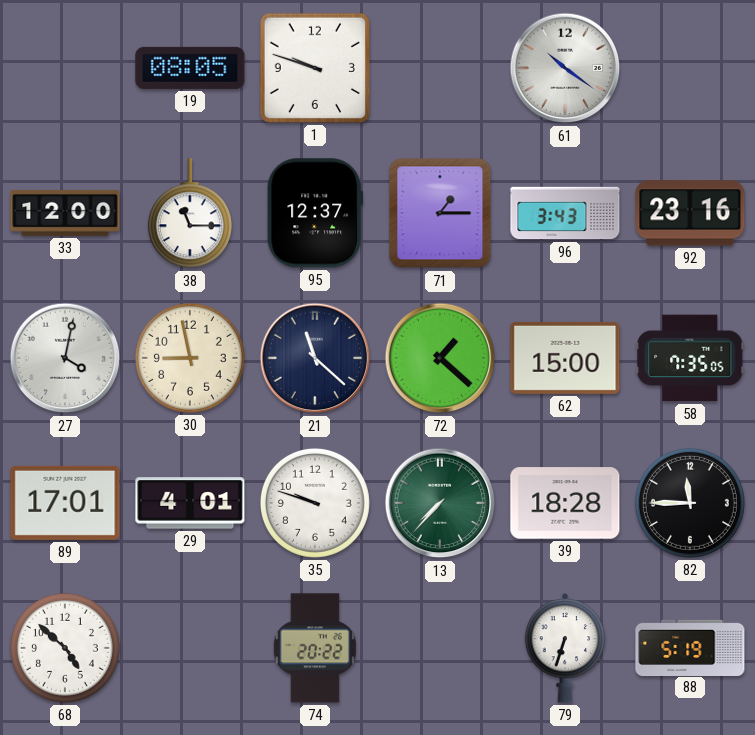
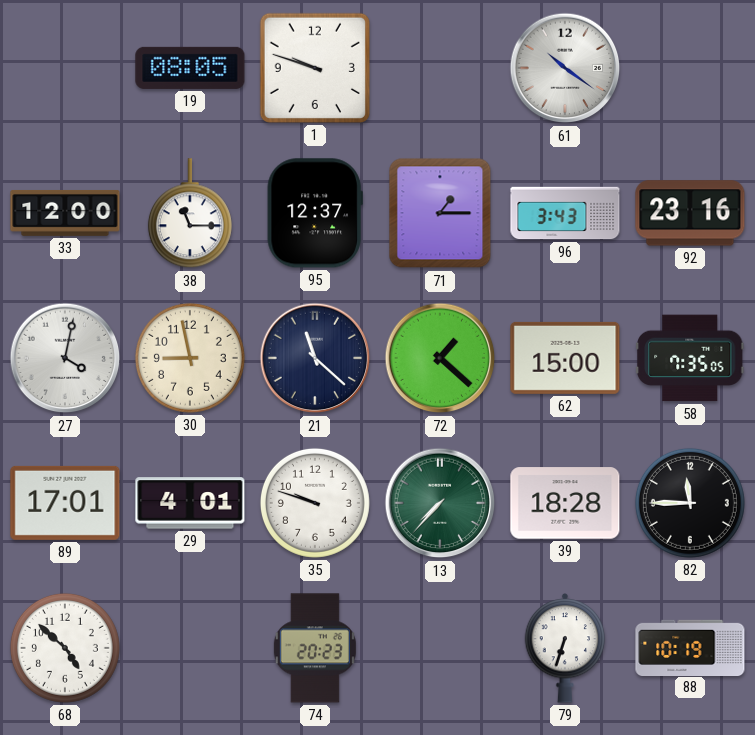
74: 20:22 -> 20:23
88: 5:19 -> 10:19
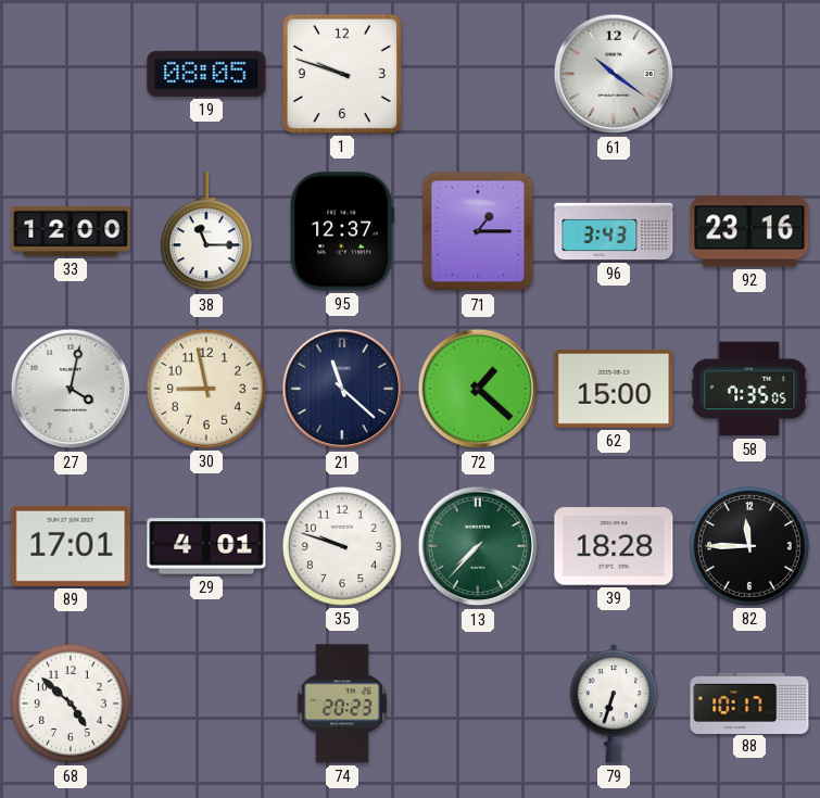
88: 10:19 -> 10:17
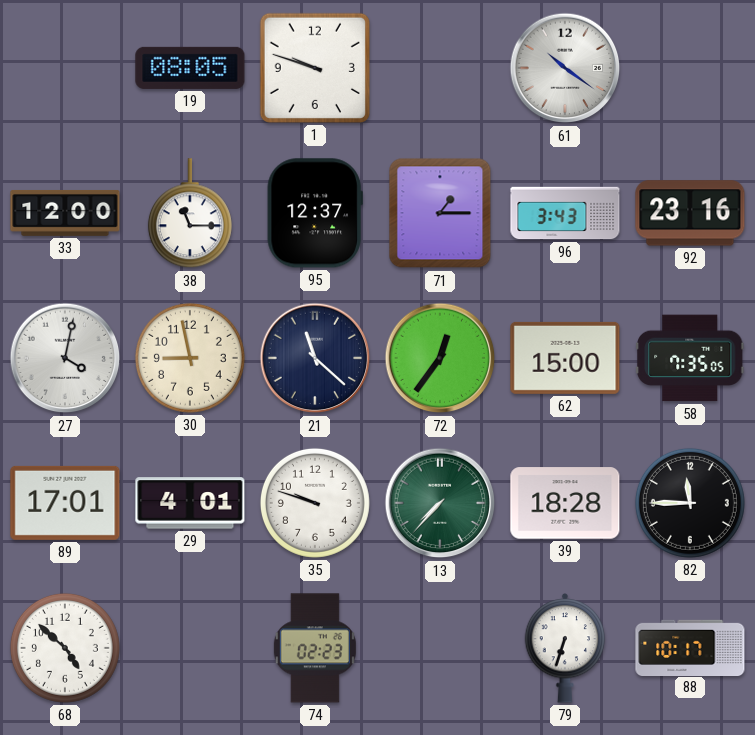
72: 1:22 -> 12:36
74: 20:23 -> 02:23
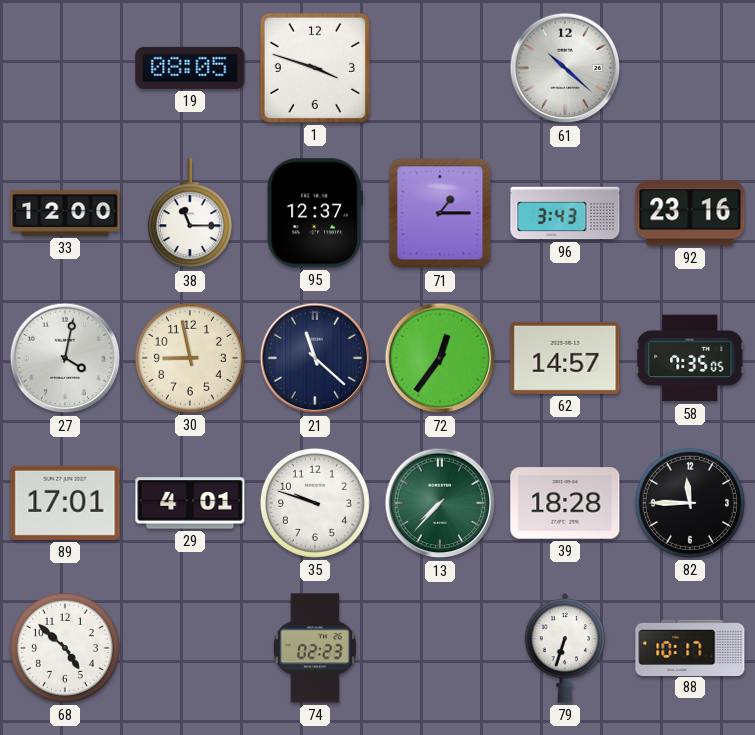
1: 9:48 -> 3:48
61: 10:21 -> 10:22
62: 15:00 -> 14:57
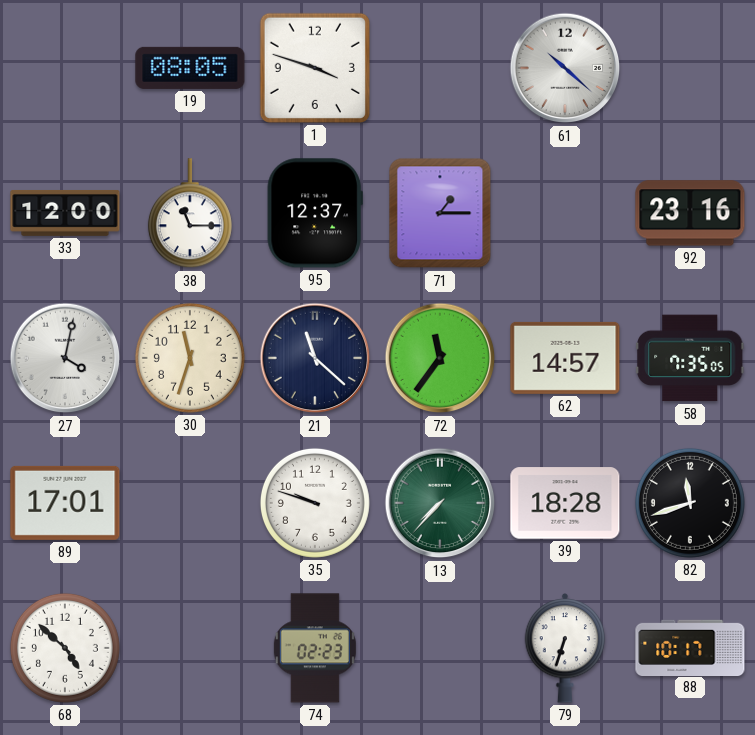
96: 3:43 -> none
30: 8:58 -> 11:33
72: 12:36 -> 11:36
29: 4:01 -> none
82: 11:45 -> 11:42
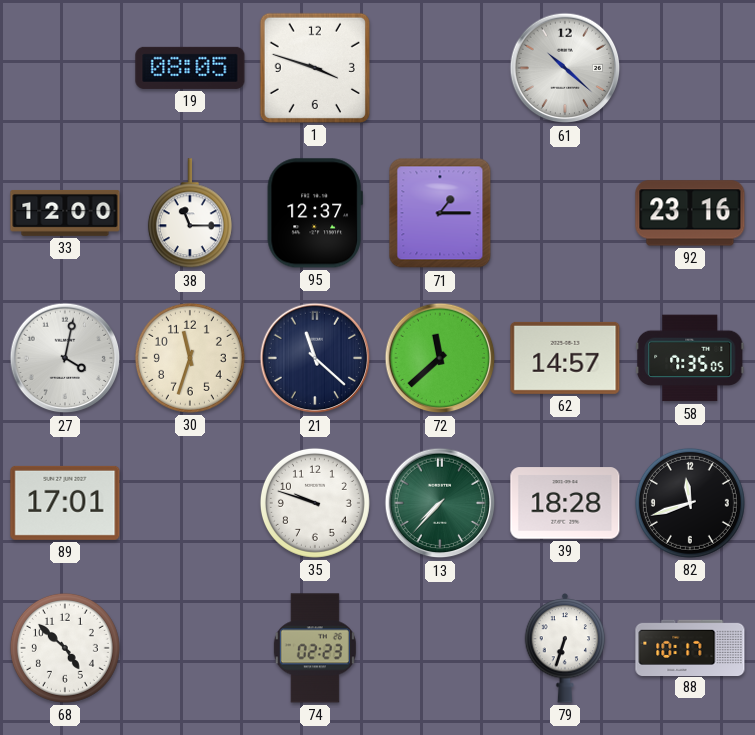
72: 11:36 -> 11:38
